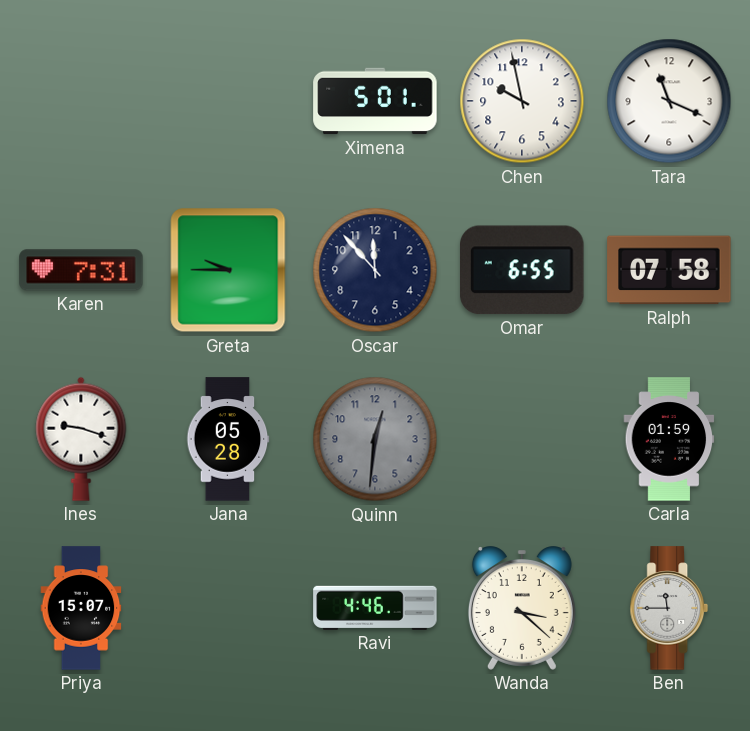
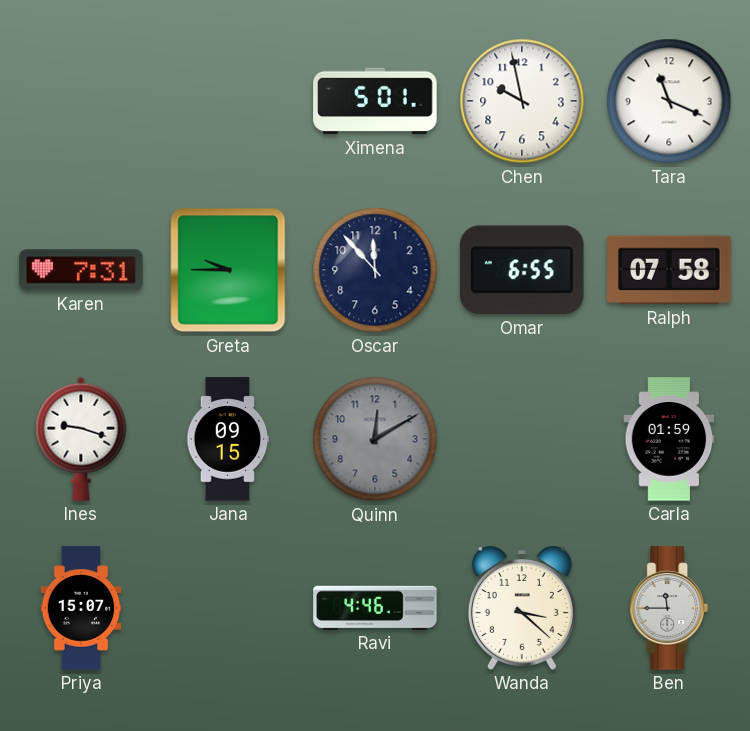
Jana: 05:28 -> 09:15
Quinn: 12:31 -> 12:10
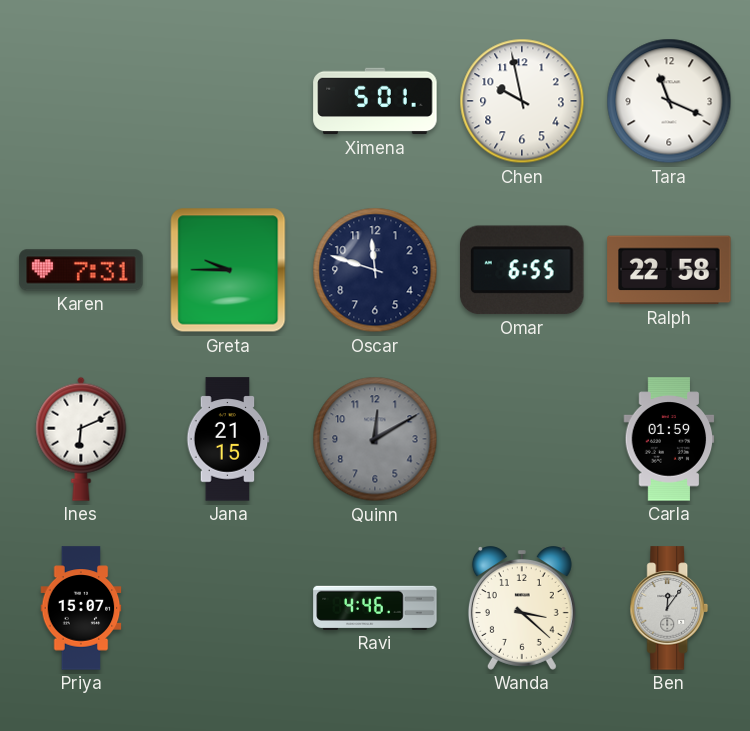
Oscar: 11:53 -> 11:48
Ralph: 07:58 -> 22:58
Ines: 9:18 -> 6:11
Jana: 09:15 -> 21:15
Ben: 11:45 -> 12:06
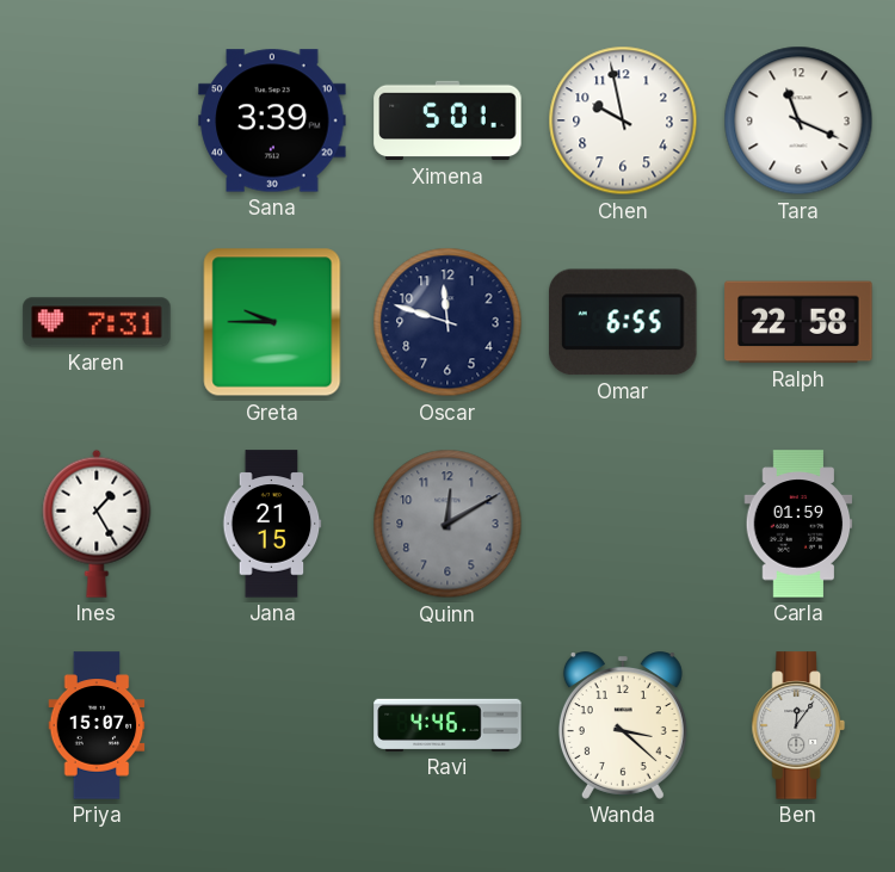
Sana: none -> 3:39
Ines: 6:11 -> 1:25
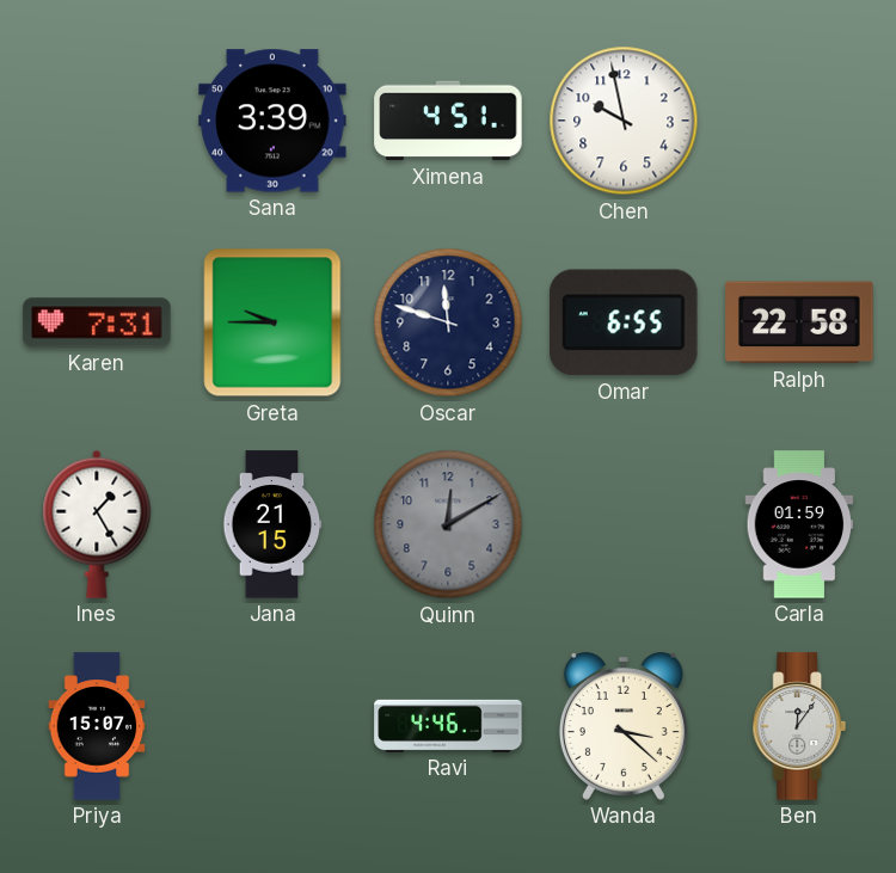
Ximena: 5:01 -> 4:51
Tara: 11:19 -> none
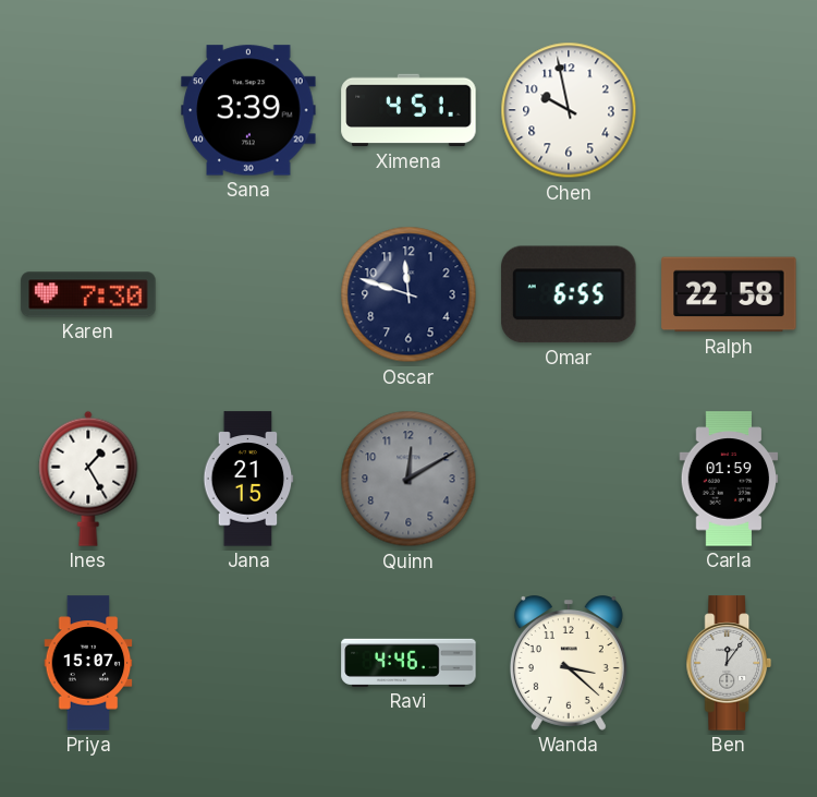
Karen: 7:31 -> 7:30
Greta: 9:45 -> none
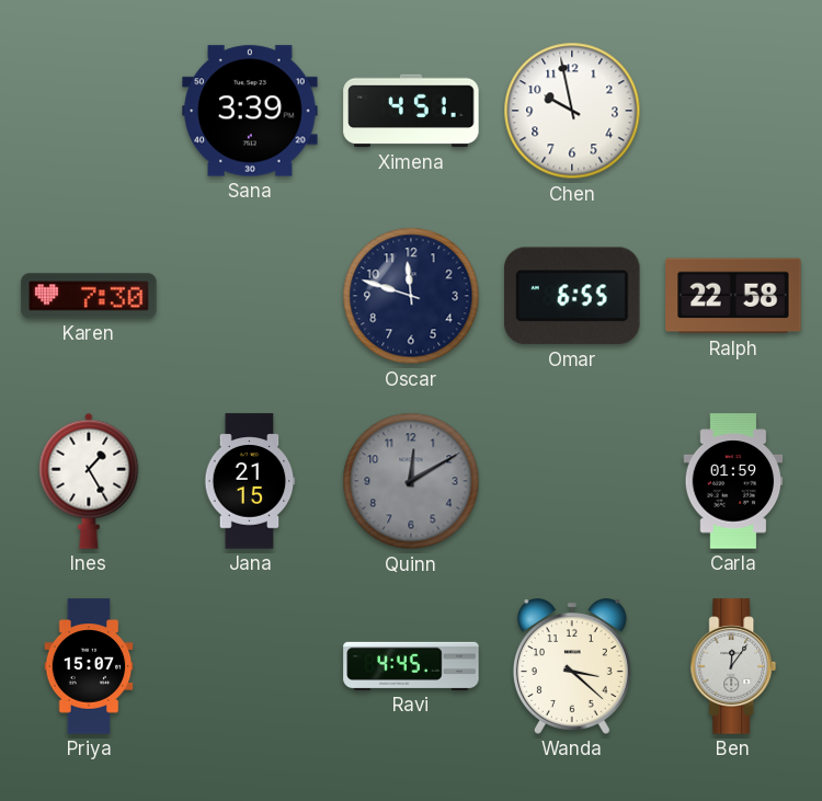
Ravi: 4:46 -> 4:45
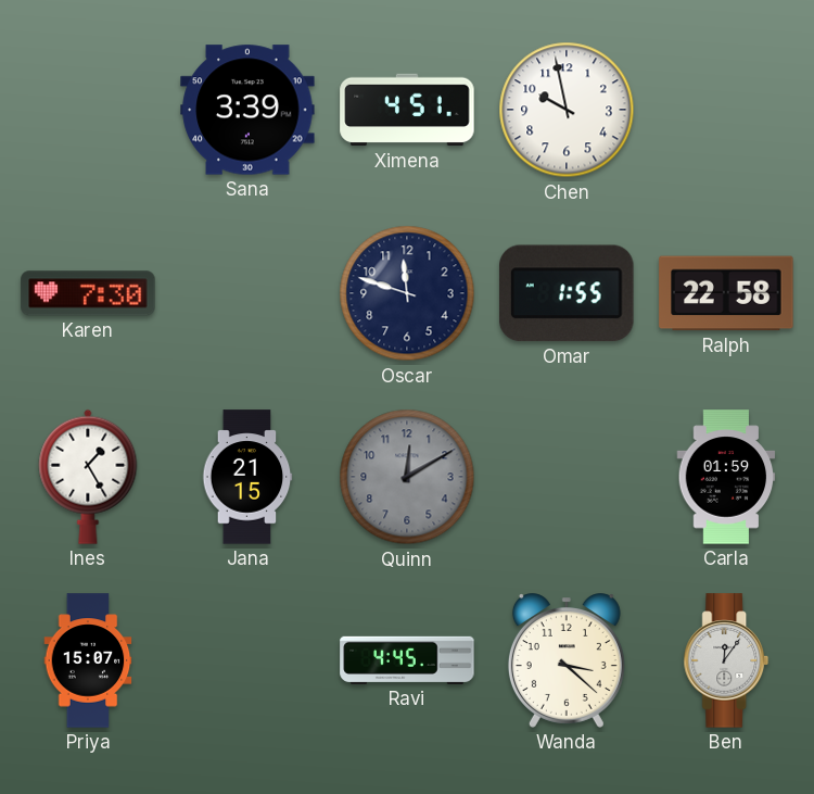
Omar: 6:55 -> 1:55
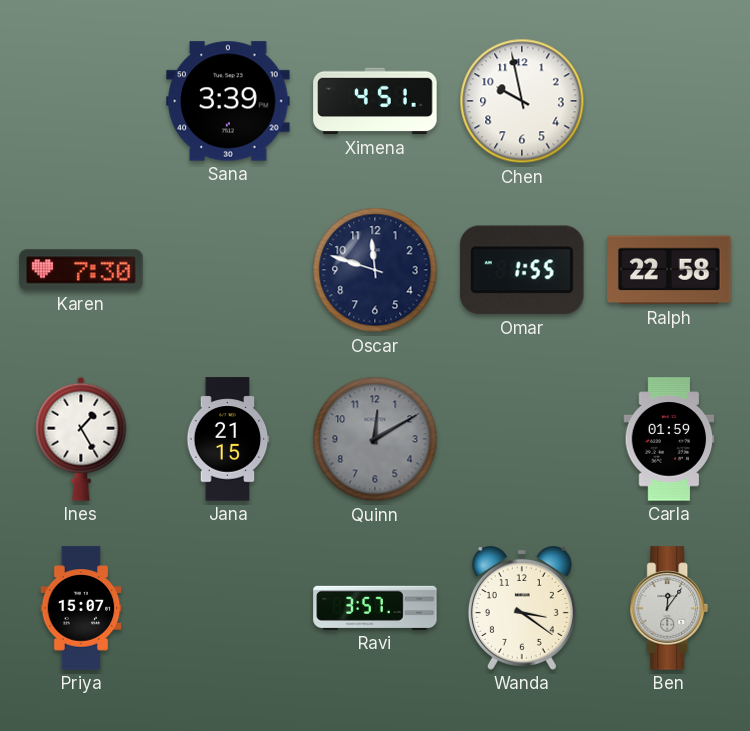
Ravi: 4:45 -> 3:57
Wanda: 3:22 -> 3:21
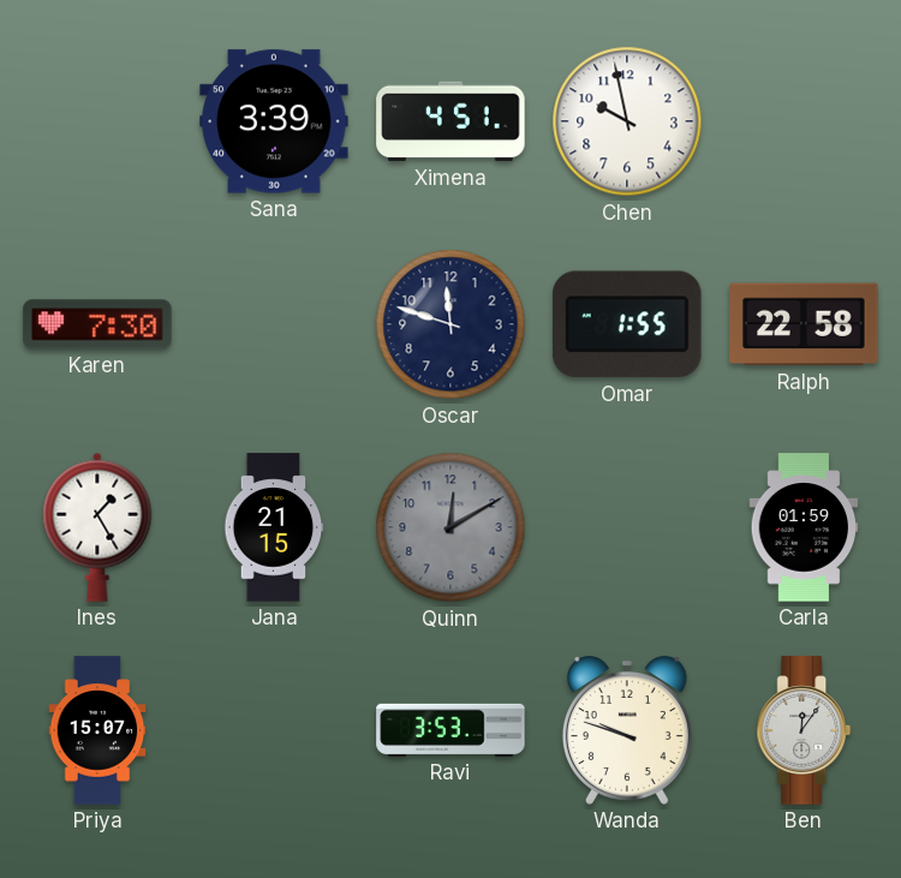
Ravi: 3:57 -> 3:53
Wanda: 3:21 -> 9:48
